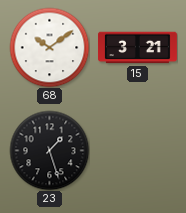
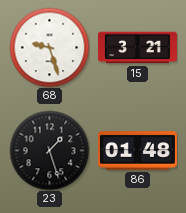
68: 10:09 -> 9:27
86: none -> 01:48
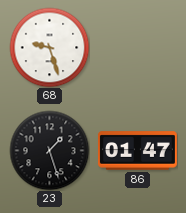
15: 3:21 -> none
86: 01:48 -> 01:47
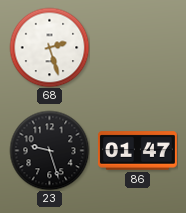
68: 9:27 -> 2:27
23: 1:27 -> 9:27
